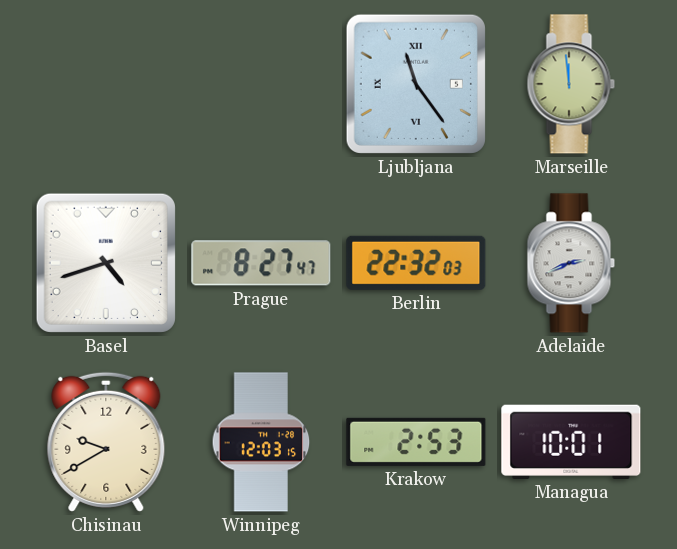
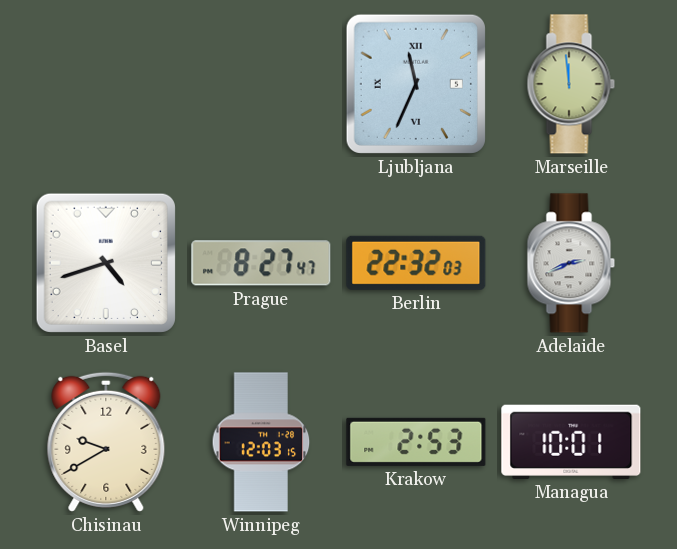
Ljubljana: 11:24 -> 11:34
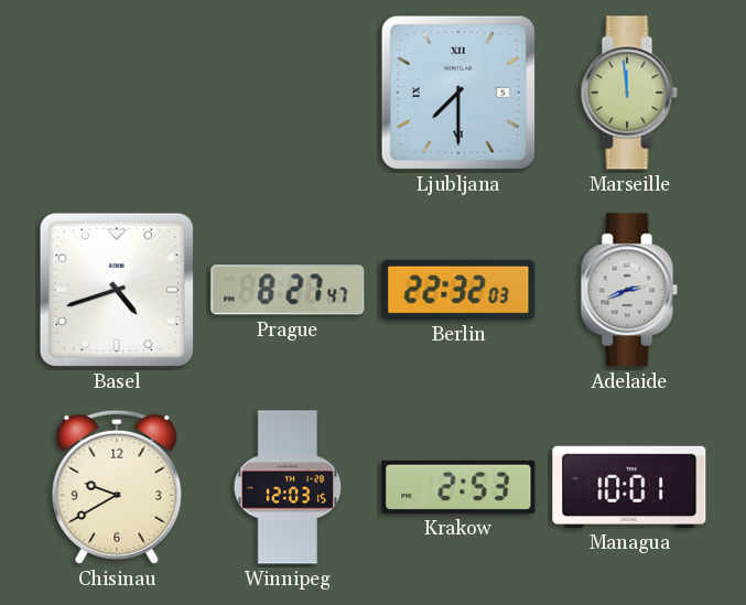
Ljubljana: 11:34 -> 7:30
